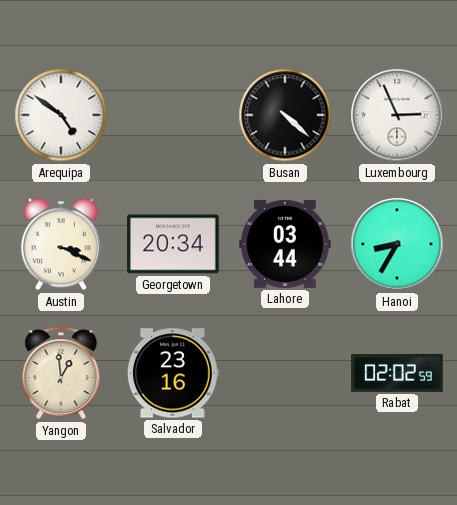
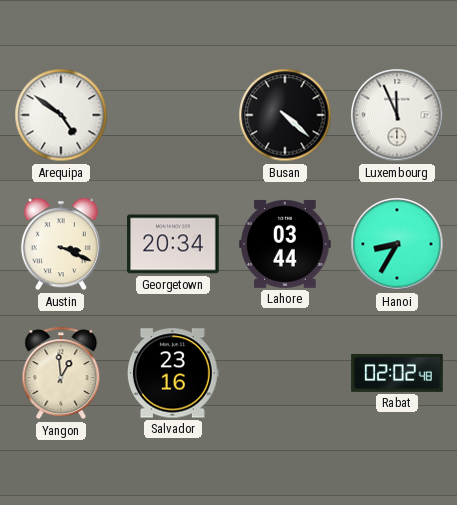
Luxembourg: 2:56 -> 11:56
Rabat: 02:02:59 -> 02:02:48
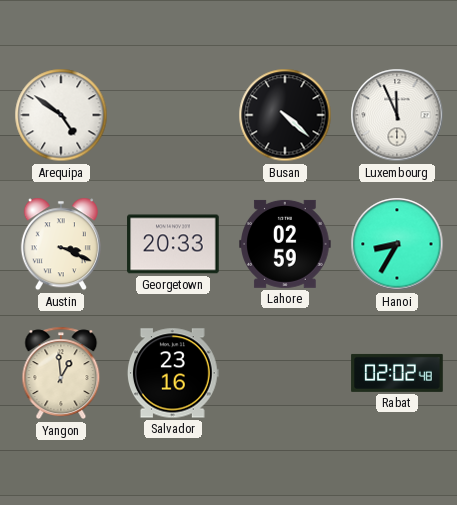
Georgetown: 20:34 -> 20:33
Lahore: 03:44 -> 02:59
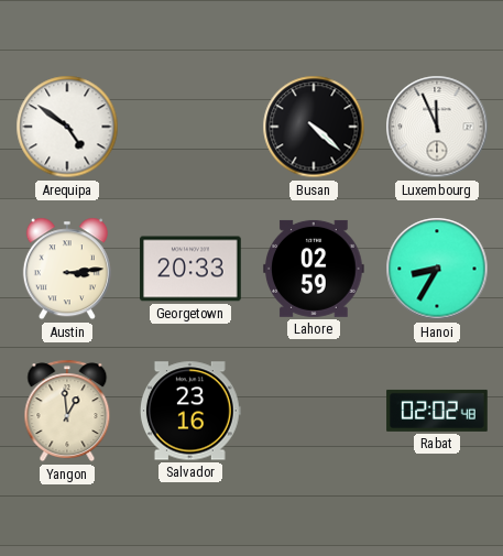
Austin: 3:19 -> 3:14
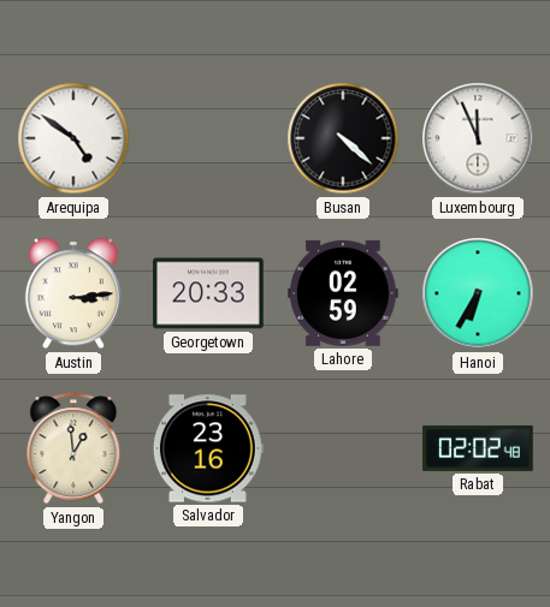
Hanoi: 8:35 -> 6:35
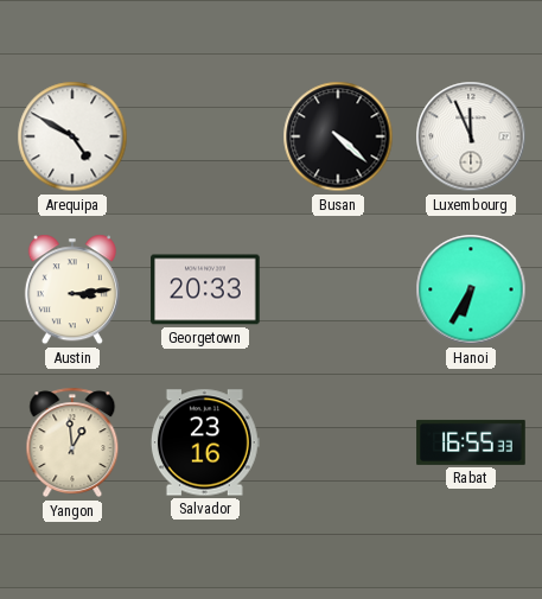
Arequipa: 4:51 -> 4:50
Lahore: 02:59 -> none
Rabat: 02:02 -> 16:55
